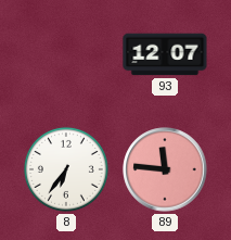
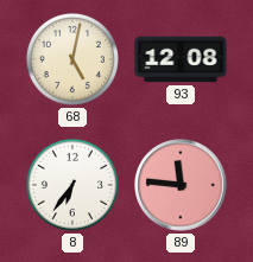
68: none -> 5:02
93: 12:07 -> 12:08
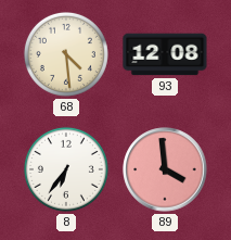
68: 5:02 -> 4:29
89: 11:46 -> 3:59
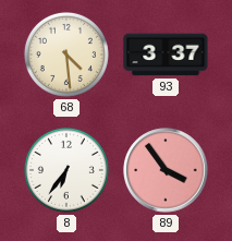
93: 12:08 -> 3:37
89: 3:59 -> 3:54
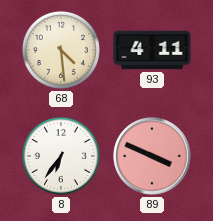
93: 3:37 -> 4:11
89: 3:54 -> 3:49
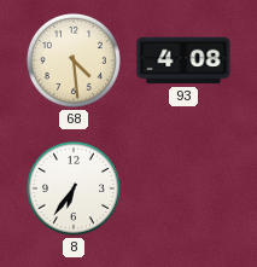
93: 4:11 -> 4:08
89: 3:49 -> none
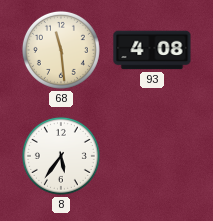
68: 4:29 -> 11:29
8: 6:36 -> 5:36
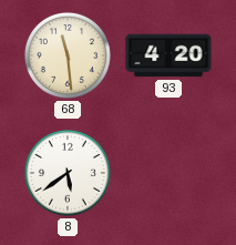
93: 4:08 -> 4:20
8: 5:36 -> 5:39
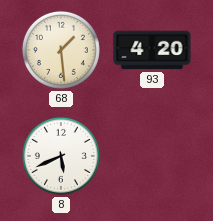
68: 11:29 -> 1:29
8: 5:39 -> 5:41
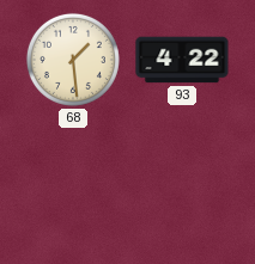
93: 4:20 -> 4:22
8: 5:41 -> none
